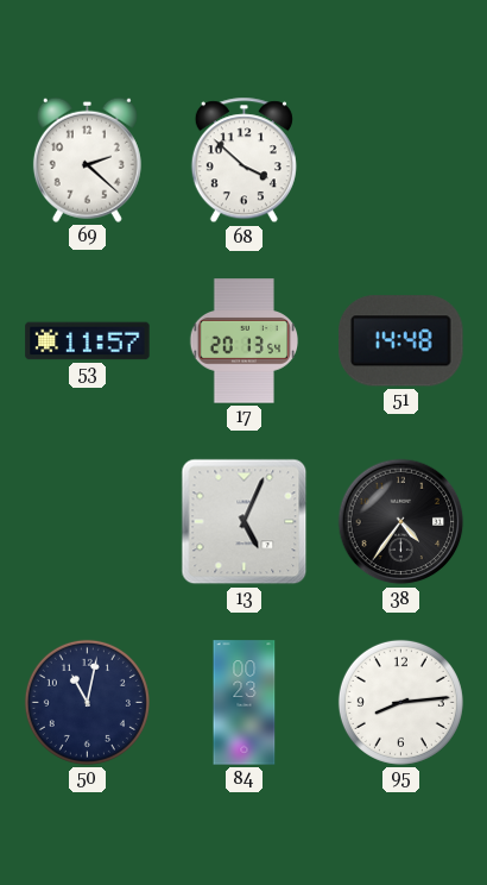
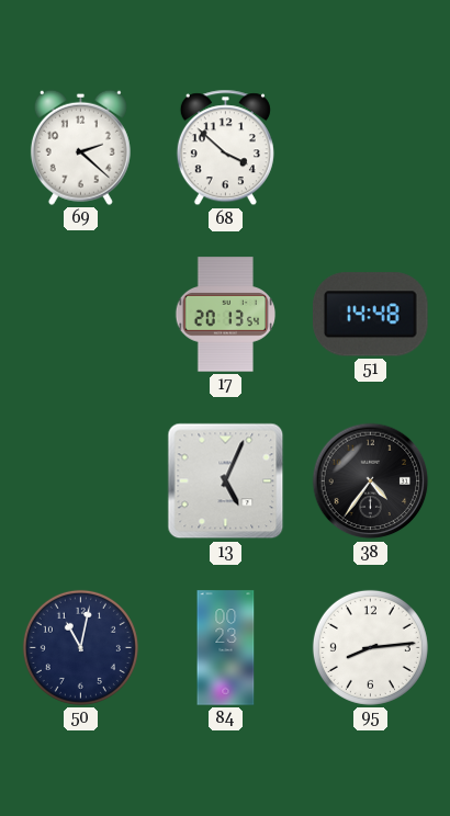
53: 11:57 -> none
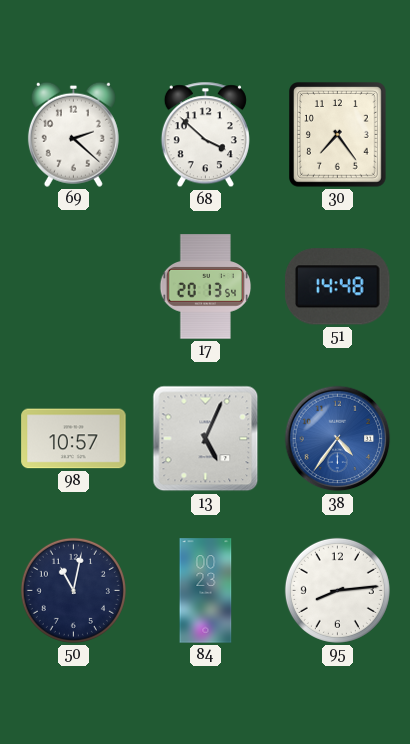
30: none -> 7:24
98: none -> 10:57
38 dial: black -> blue
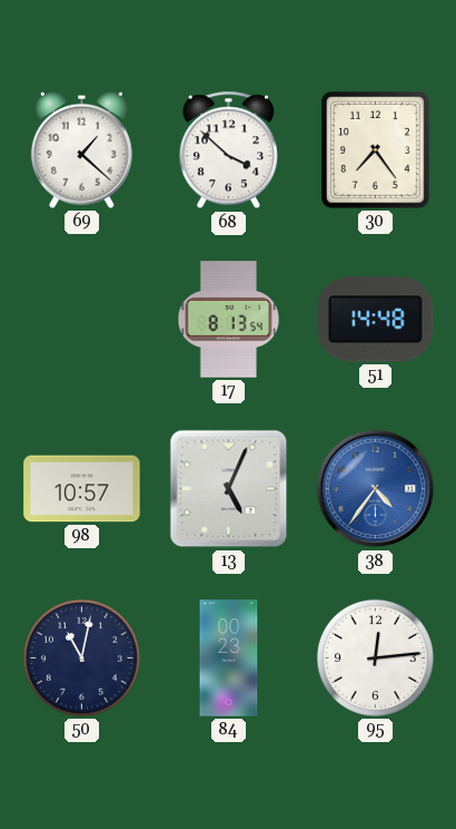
69: 2:22 -> 1:22
17: 20:13 -> 8:13
95: 8:14 -> 12:14
